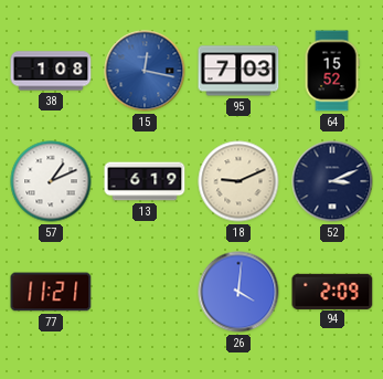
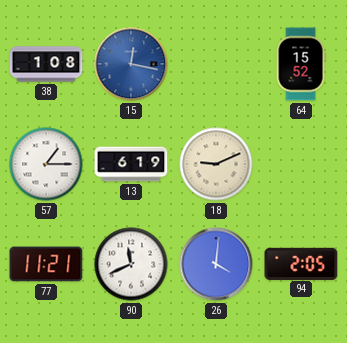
95: 7:03 -> none
57: 1:11 -> 1:15
52: 3:11 -> none
90: none -> 11:41
94: 2:09 -> 2:05
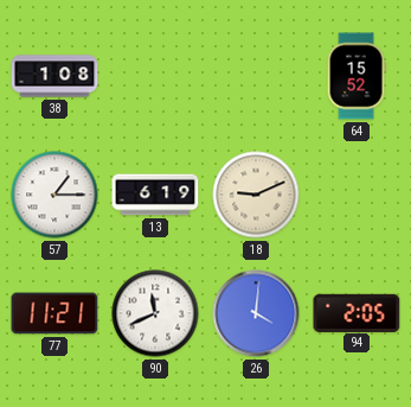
15: 12:17 -> none
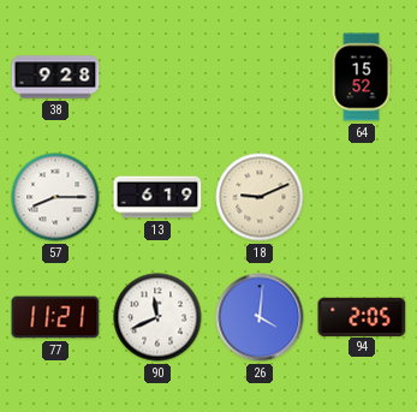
38: 1:08 -> 9:28
57: 1:15 -> 8:15
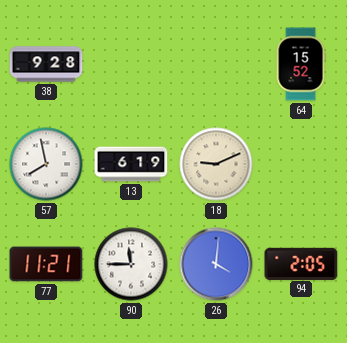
57: 8:15 -> 7:58
90: 11:41 -> 11:45
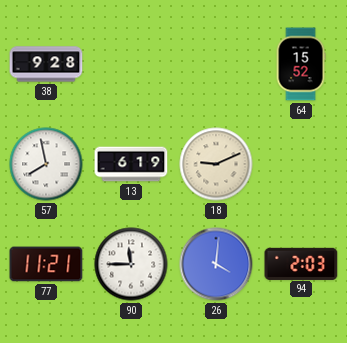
94: 2:05 -> 2:03
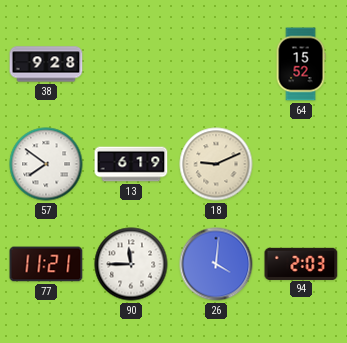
57: 7:58 -> 7:51
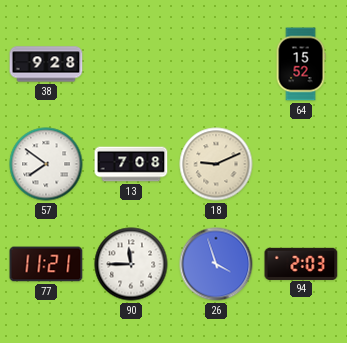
13: 6:19 -> 7:08
26: 4:01 -> 3:57
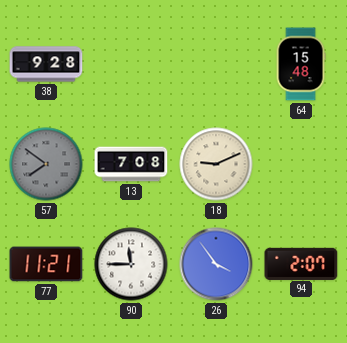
64: 15:52 -> 15:48
57 dial: white -> grey
26: 3:57 -> 3:54
94: 2:03 -> 2:07
